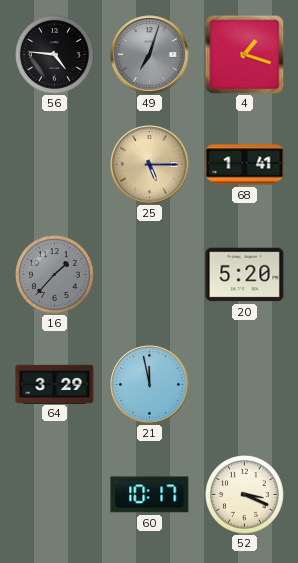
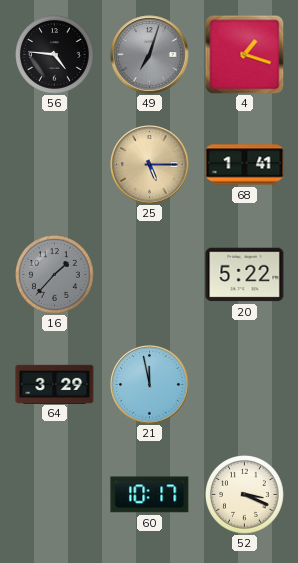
20: 5:20 -> 5:22
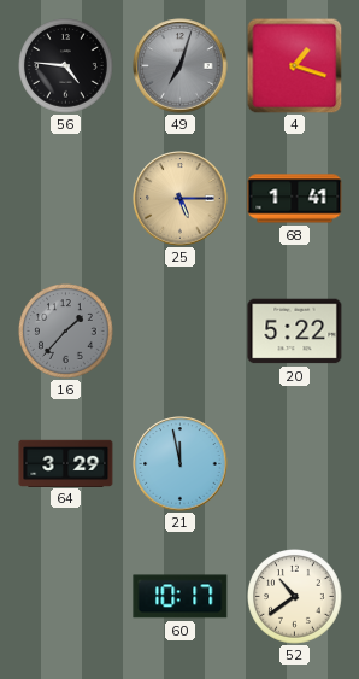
52: 3:19 -> 10:39
